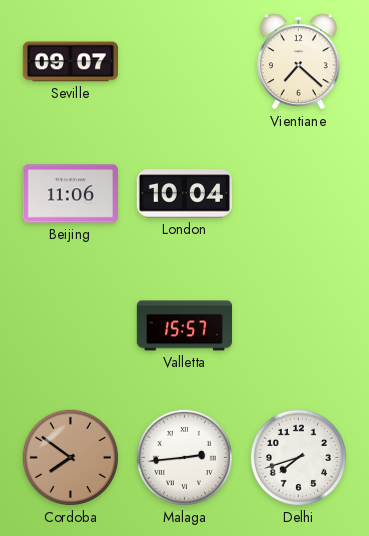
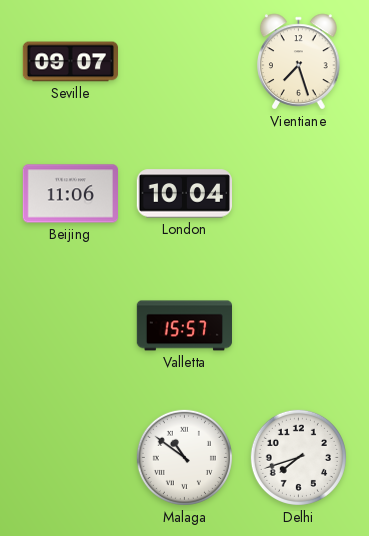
Vientiane: 7:22 -> 7:27
Cordoba: 7:51 -> none
Malaga: 2:44 -> 10:51
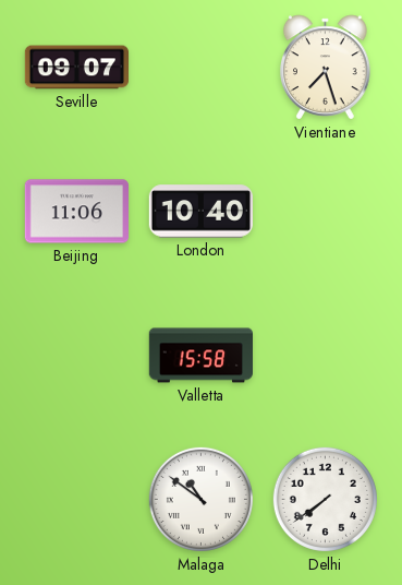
London: 10:04 -> 10:40
Valletta: 15:57 -> 15:58
Delhi: 7:42 -> 7:39
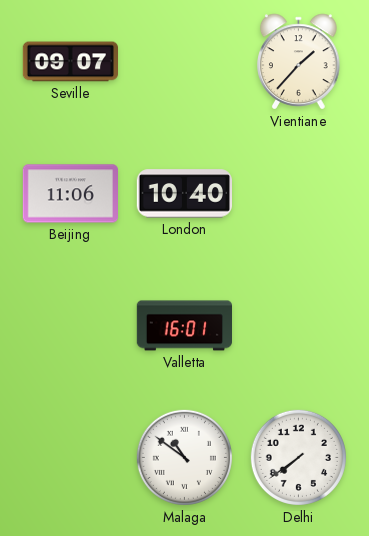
Vientiane: 7:27 -> 1:37
Valletta: 15:58 -> 16:01
